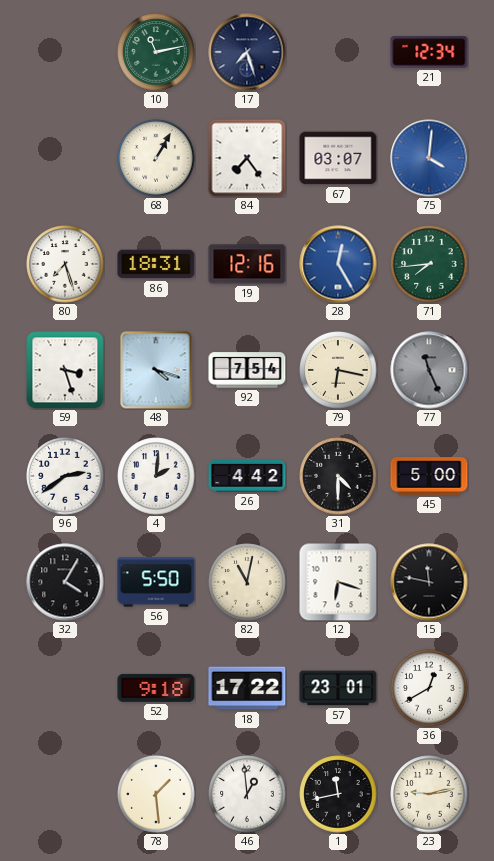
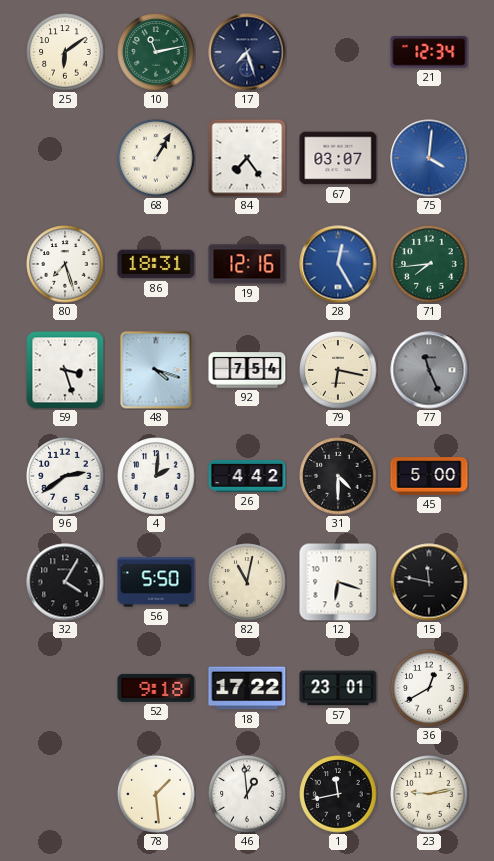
25: none -> 6:09
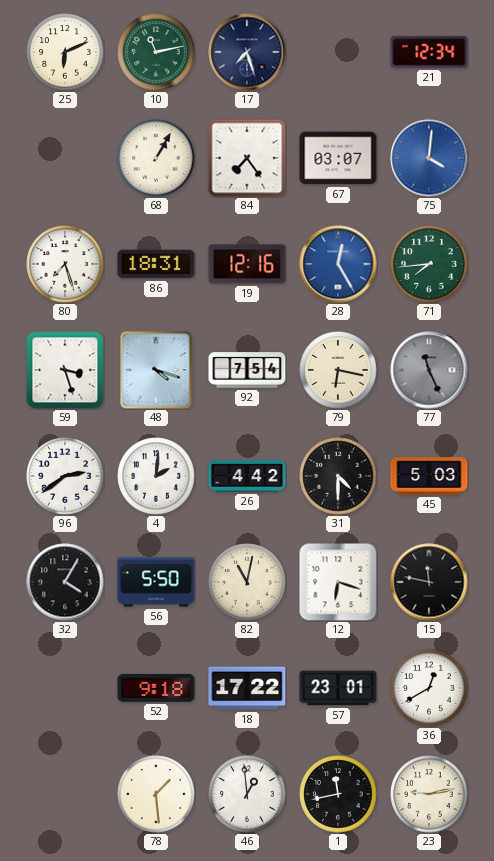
25: 6:09 -> 6:11
45: 5:00 -> 5:03
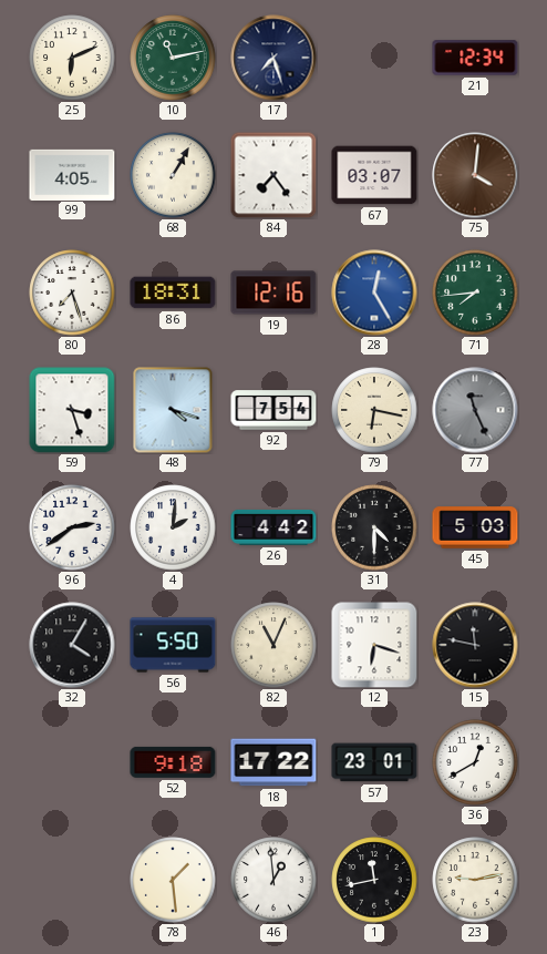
99: none -> 4:05
75 dial: blue -> brown
82: 11:02 -> 11:04
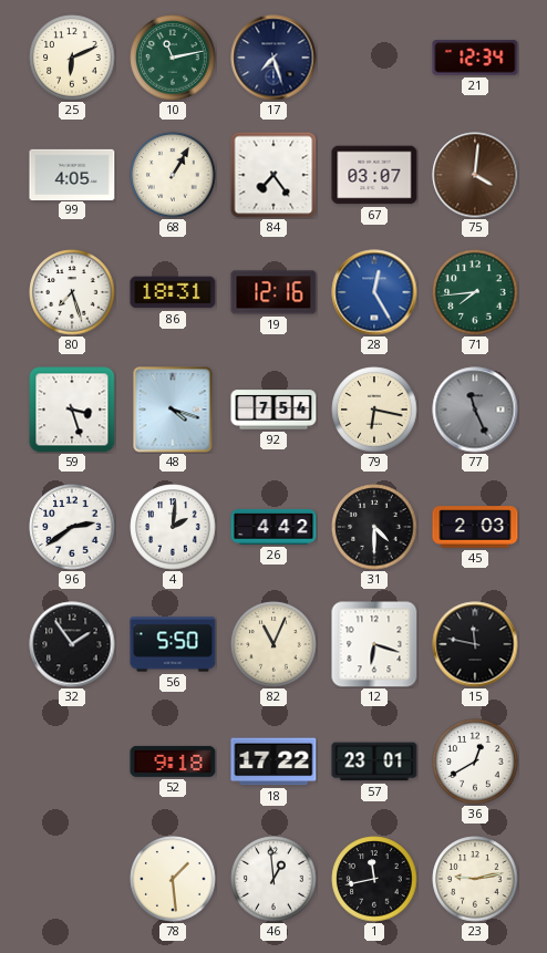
45: 5:03 -> 2:03
32: 4:05 -> 1:54
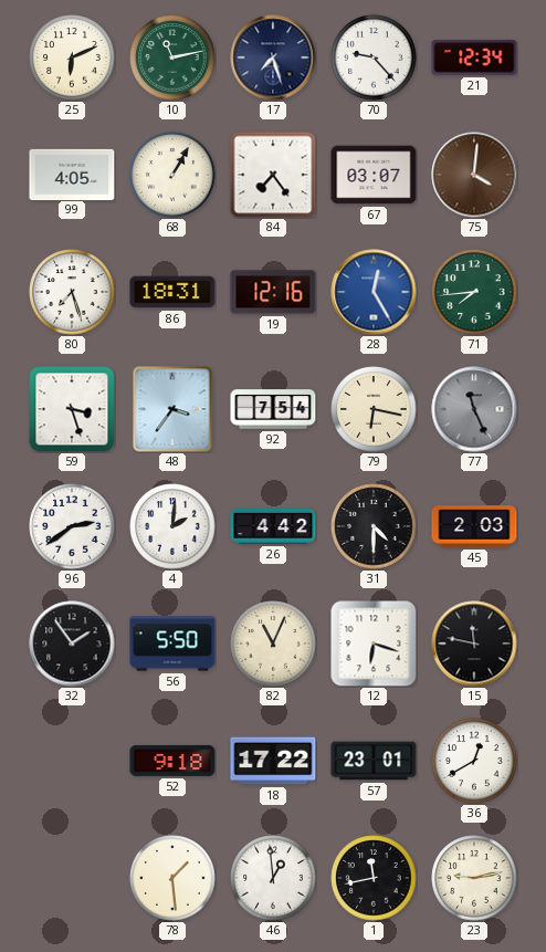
70: none -> 9:23
48: 4:18 -> 3:36
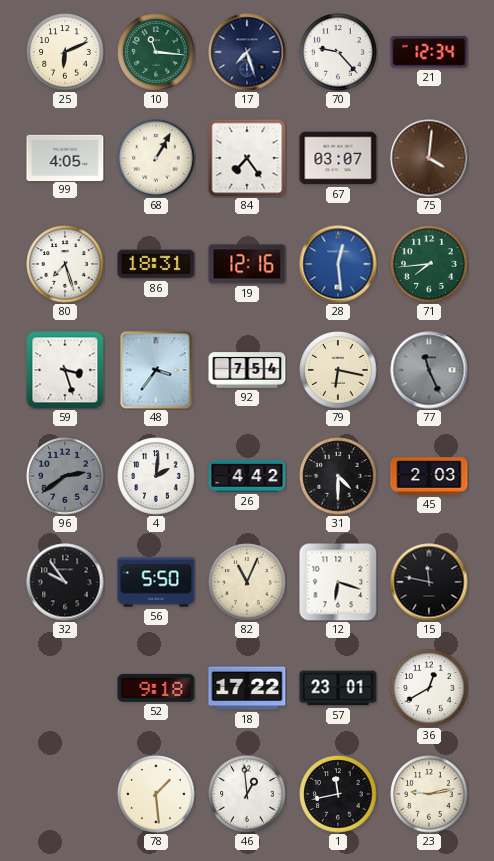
10: 11:13 -> 11:16
28: 12:25 -> 12:29
96 dial: white -> grey
32: 1:54 -> 9:54
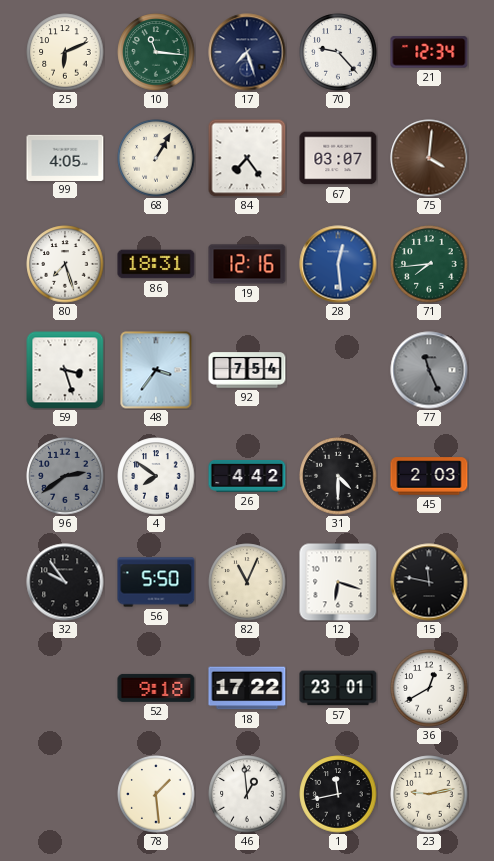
79: 6:17 -> none
4: 2:01 -> 7:51
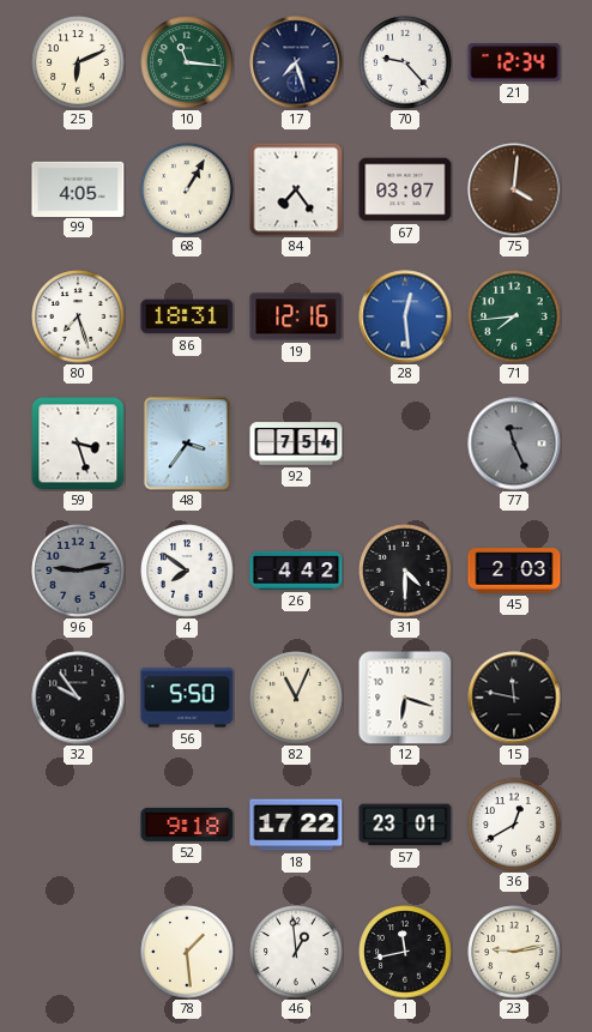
96: 2:39 -> 9:13
